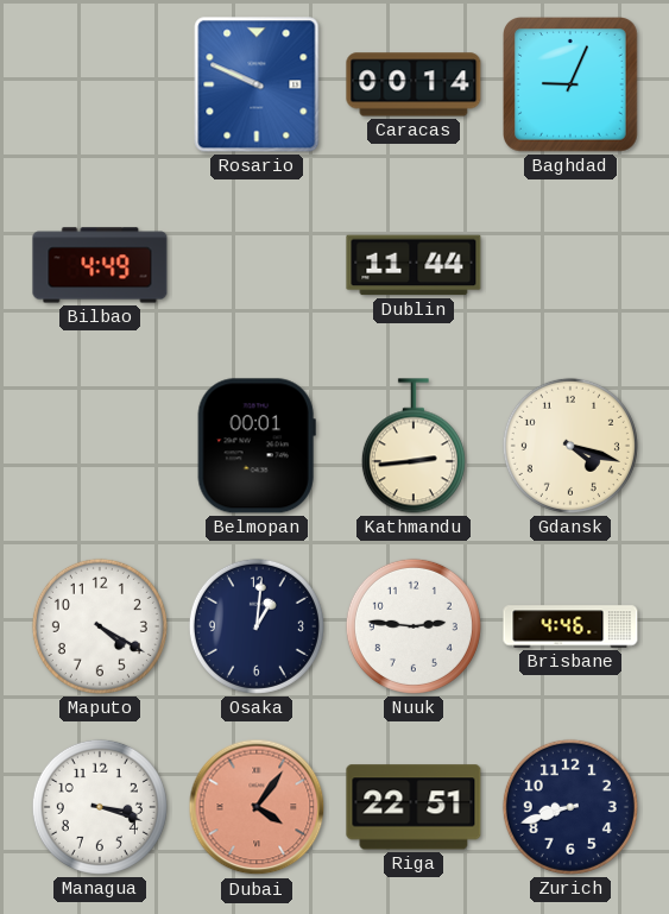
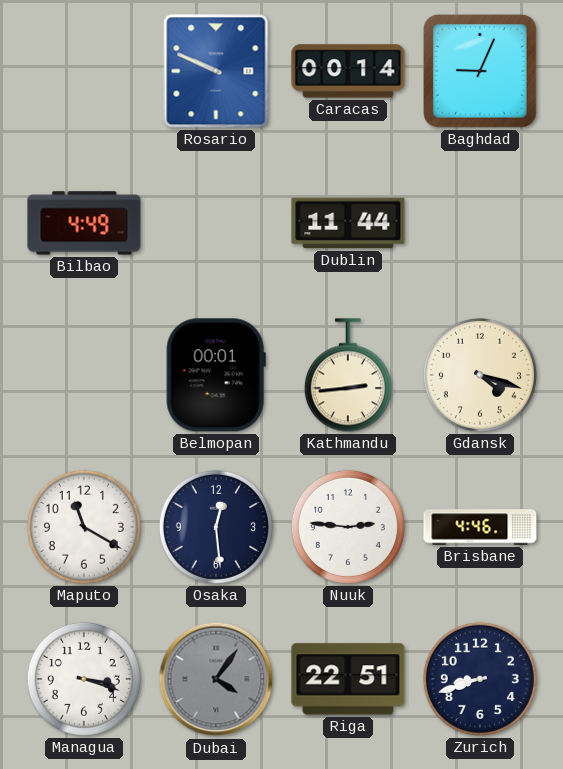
Maputo: 4:20 -> 11:20
Osaka: 1:01 -> 12:29
Dubai dial: salmon -> grey
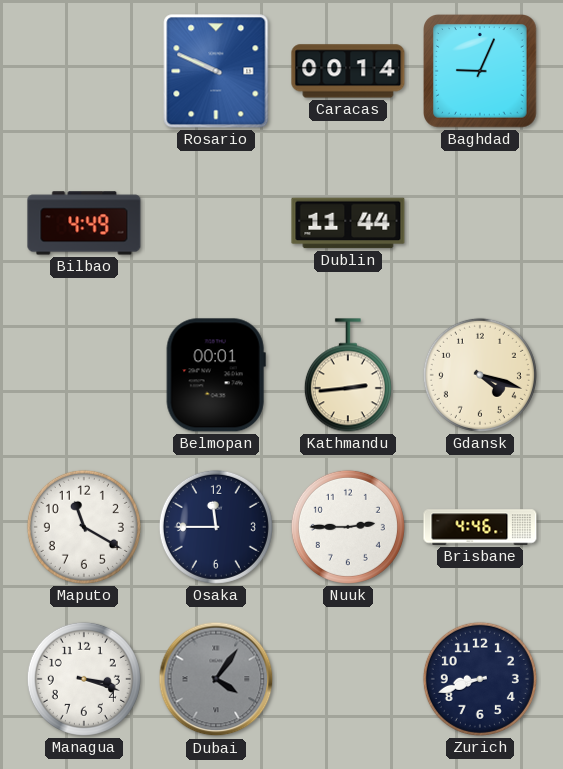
Osaka: 12:29 -> 11:45
Nuuk: 2:46 -> 2:45
Riga: 22:51 -> none
